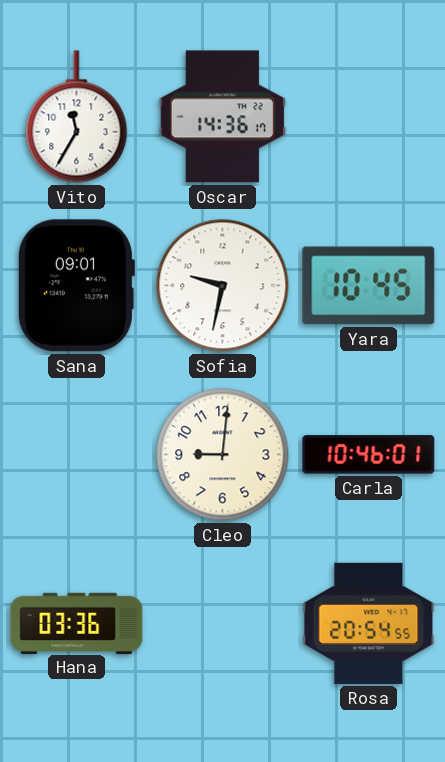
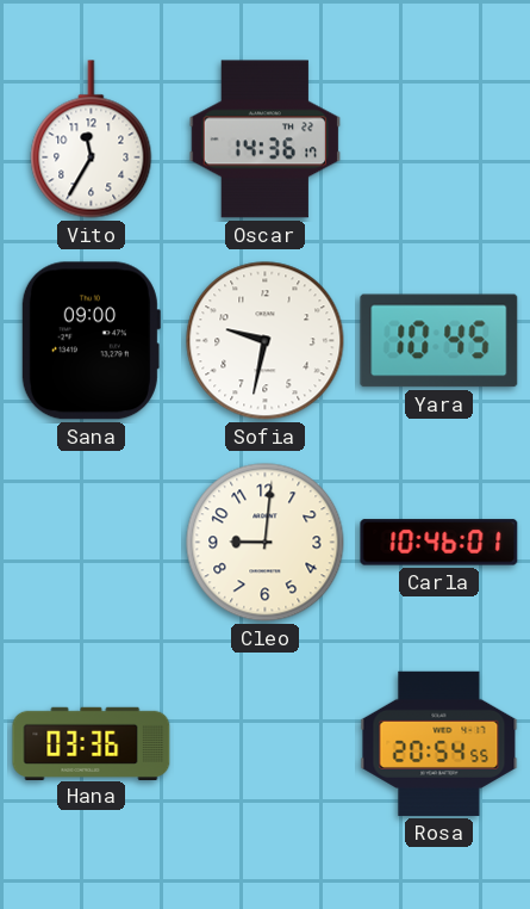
Sana: 09:01 -> 09:00
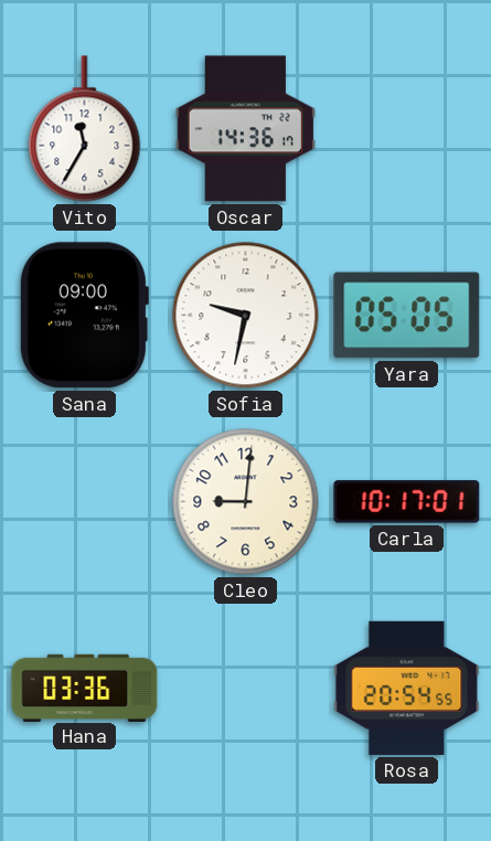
Yara: 10:45 -> 05:05
Carla: 10:46 -> 10:17
